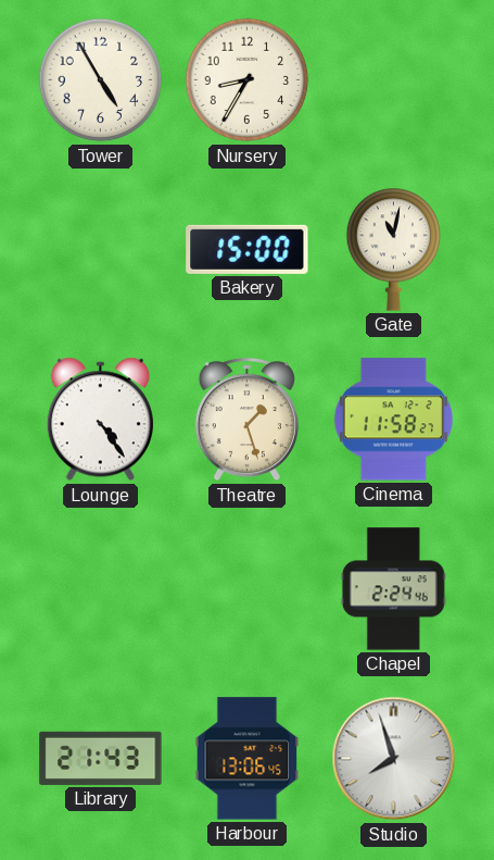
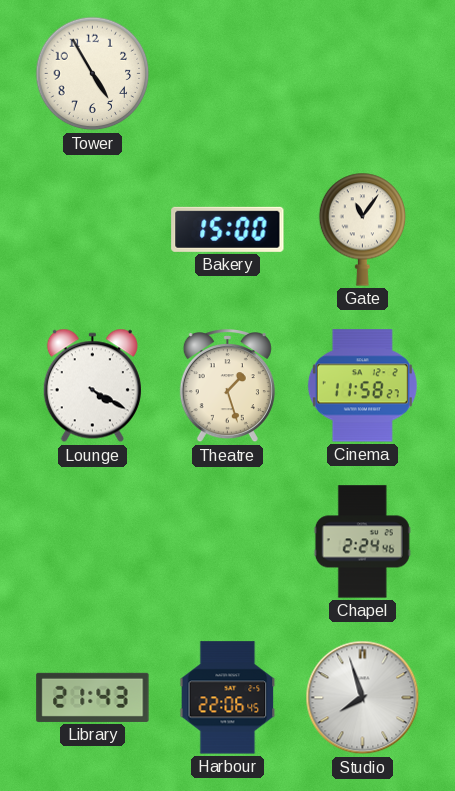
Nursery: 8:35 -> none
Gate: 11:02 -> 11:06
Lounge: 4:24 -> 4:20
Harbour: 13:06 -> 22:06
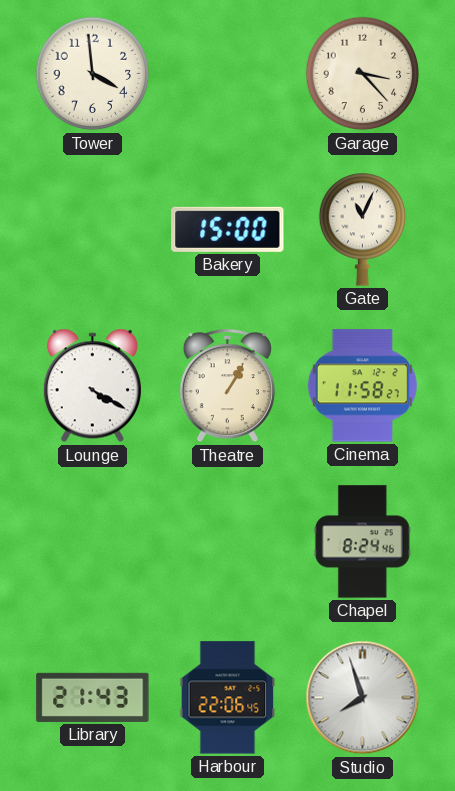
Tower: 4:55 -> 3:59
Garage: none -> 3:23
Gate: 11:06 -> 11:04
Theatre: 1:27 -> 1:05
Chapel: 2:24 -> 8:24
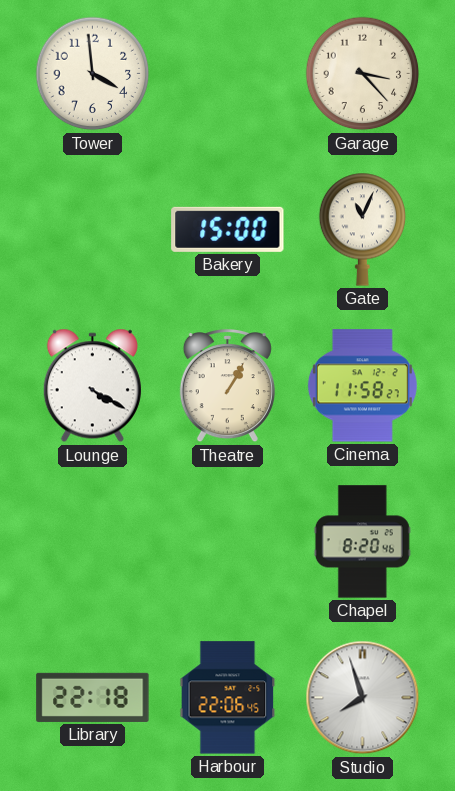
Chapel: 8:24 -> 8:20
Library: 21:43 -> 22:18
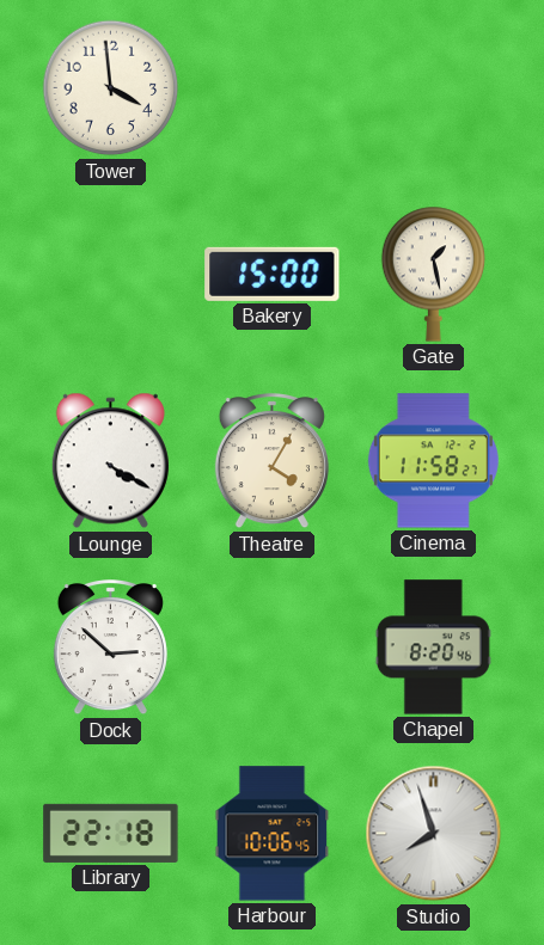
Garage: 3:23 -> none
Gate: 11:04 -> 1:28
Theatre: 1:05 -> 4:05
Dock: none -> 2:52
Harbour: 22:06 -> 10:06
